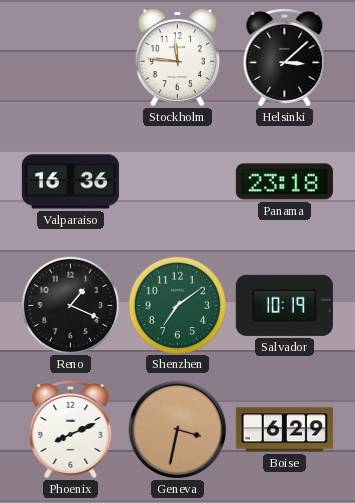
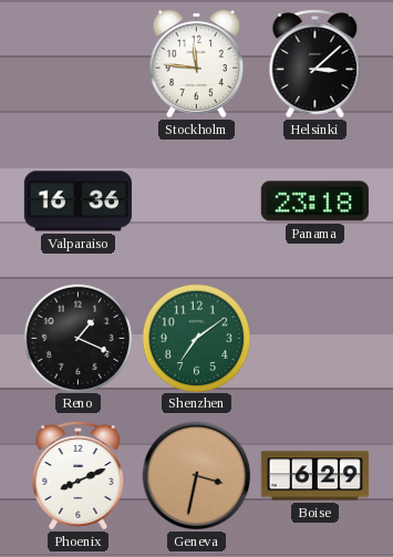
Salvador: 10:19 -> none
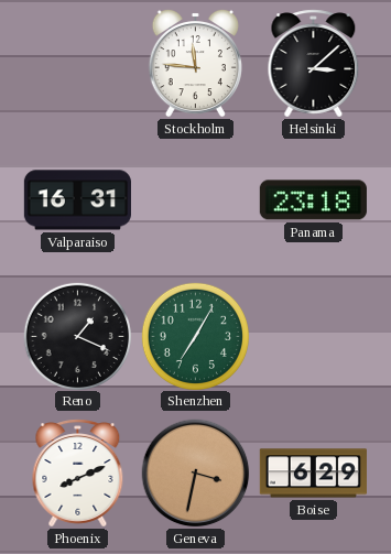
Valparaiso: 16:36 -> 16:31
Shenzhen: 7:09 -> 7:05
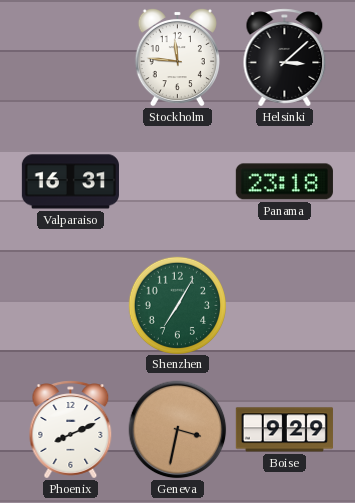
Reno: 1:19 -> none
Boise: 6:29 -> 9:29
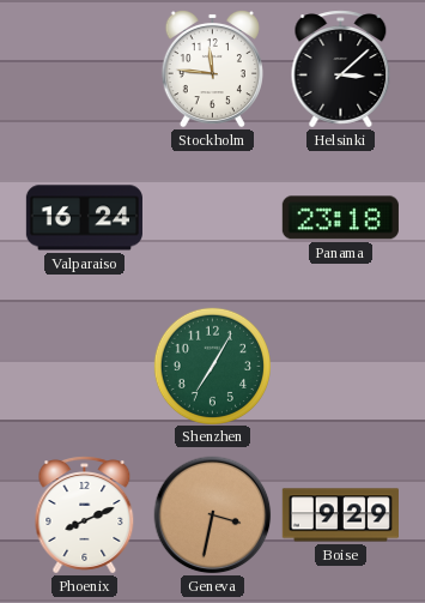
Valparaiso: 16:31 -> 16:24
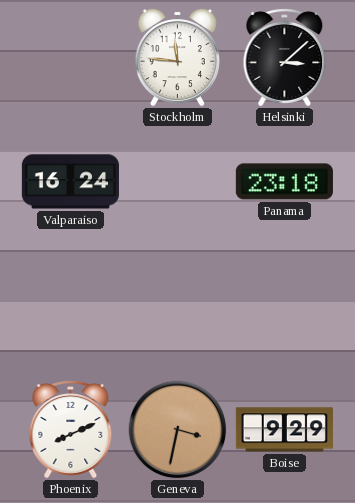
Shenzhen: 7:05 -> none
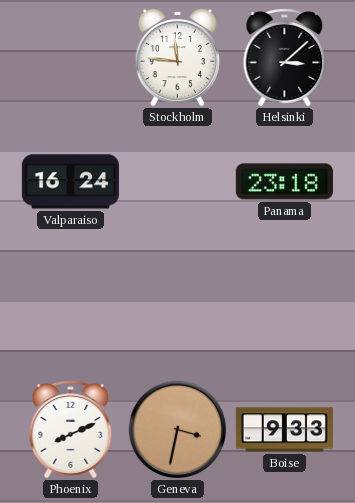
Boise: 9:29 -> 9:33
